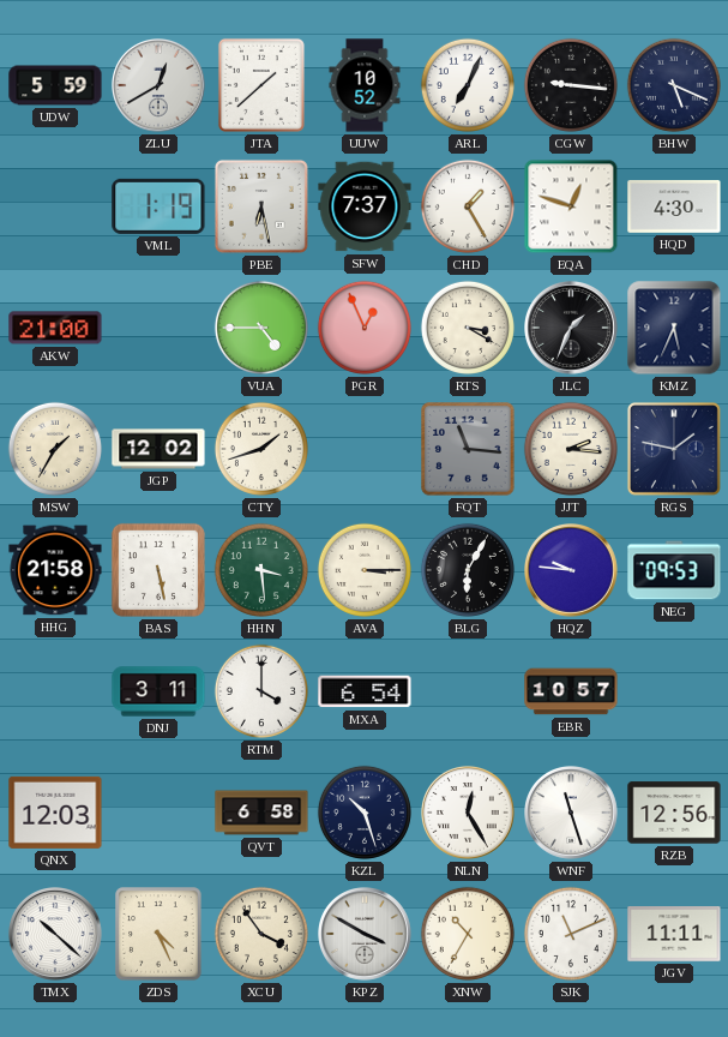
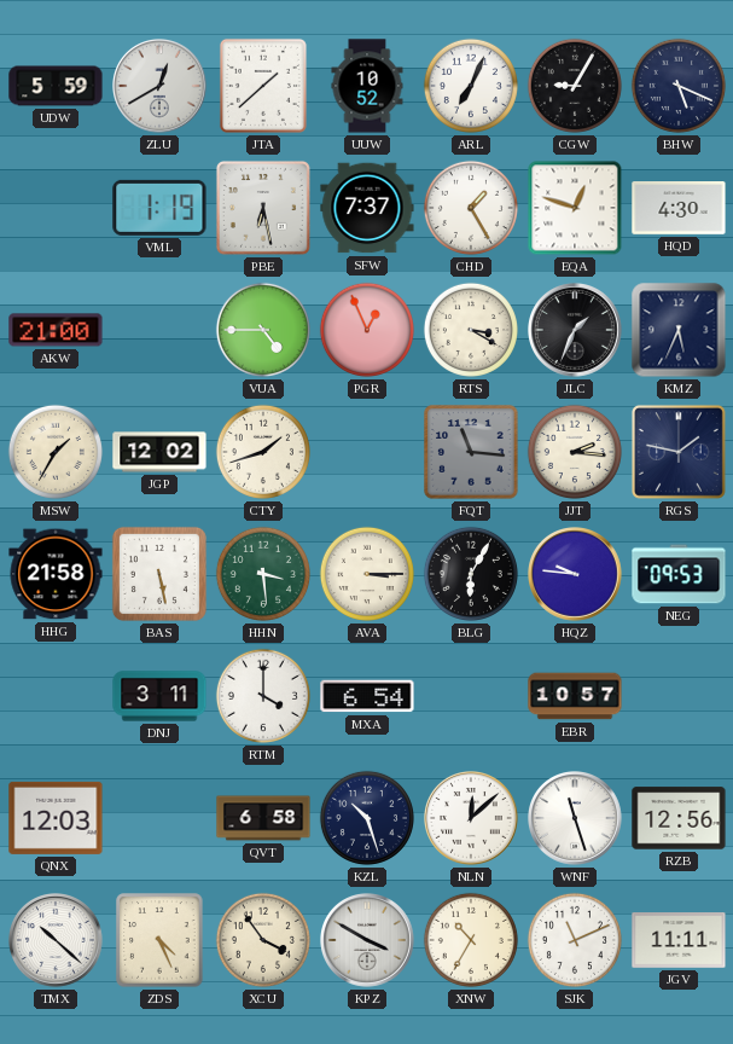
CGW: 9:16 -> 9:05
NLN: 12:25 -> 12:08
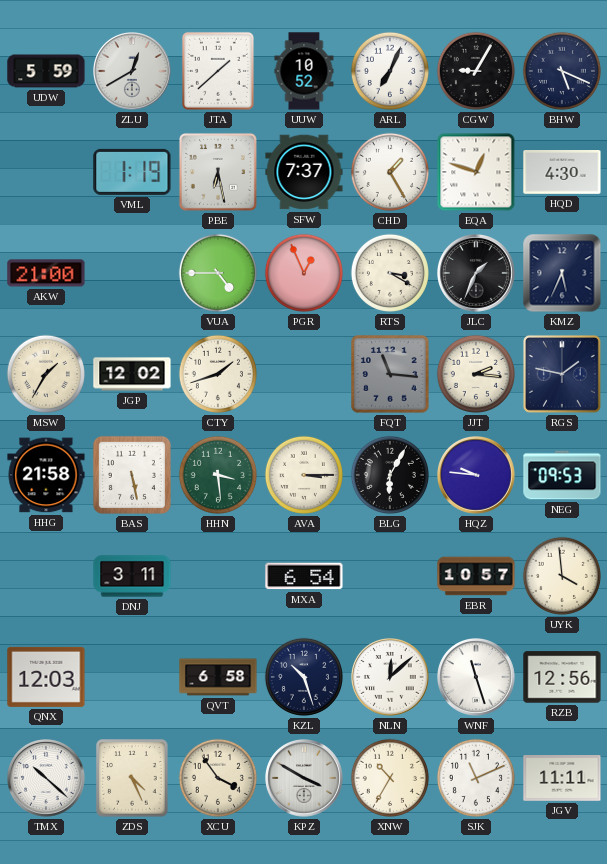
RTM: 4:00 -> none
UYK: none -> 3:59
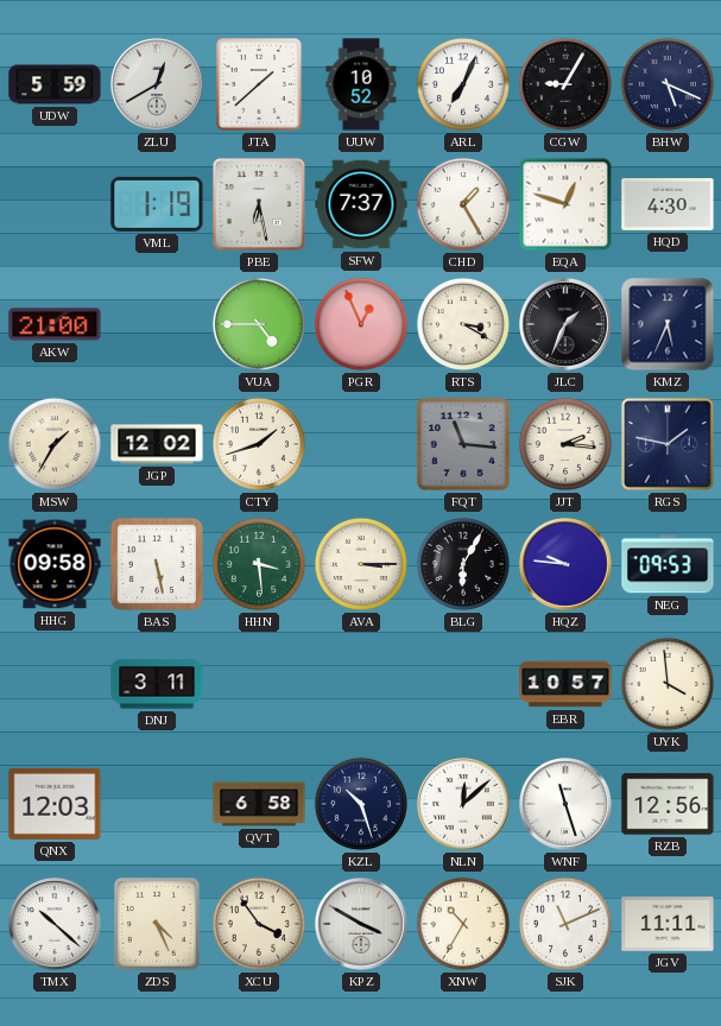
HHG: 21:58 -> 09:58
MXA: 6:54 -> none
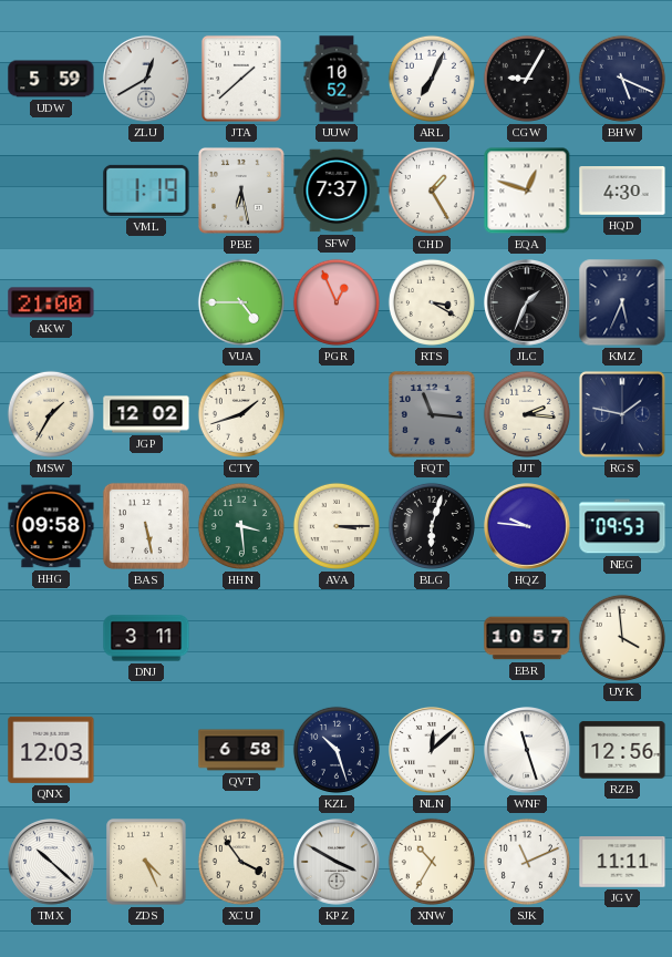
BLG: 6:05 -> 6:03
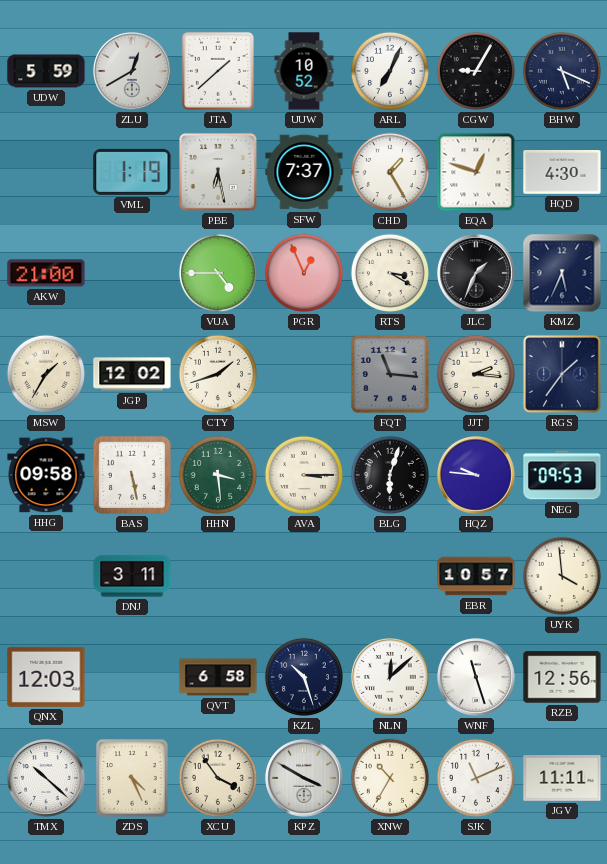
RGS: 1:47 -> 1:36
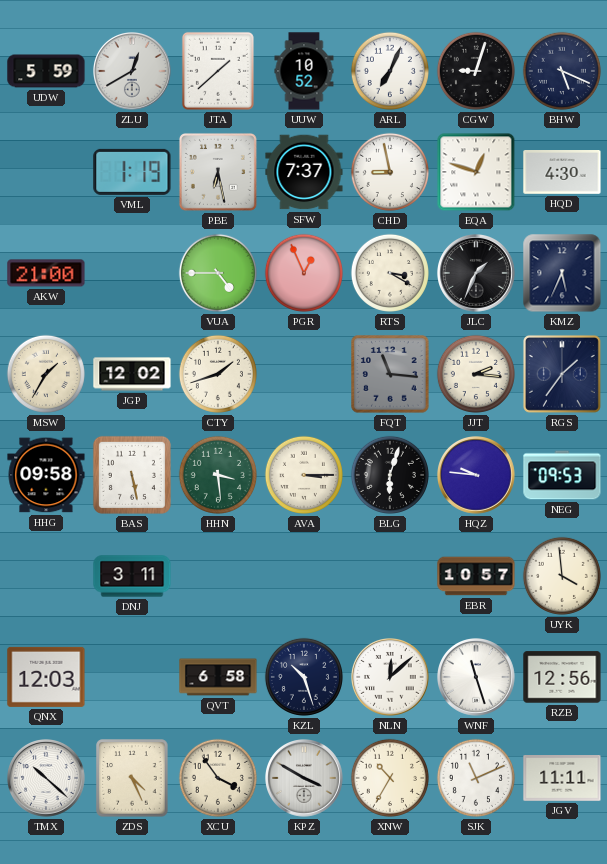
CGW: 9:05 -> 9:03
CHD: 1:25 -> 8:58
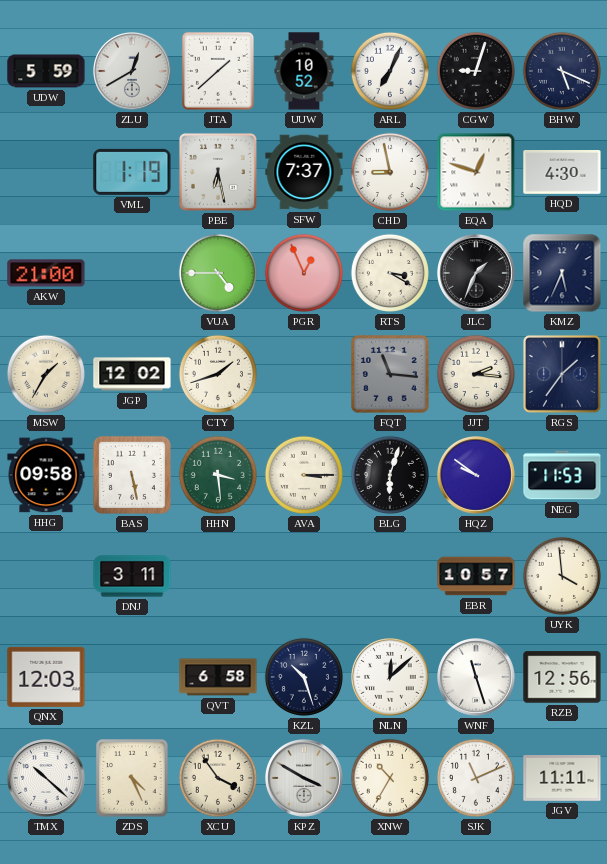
HQZ: 9:46 -> 9:51
NEG: 09:53 -> 11:53
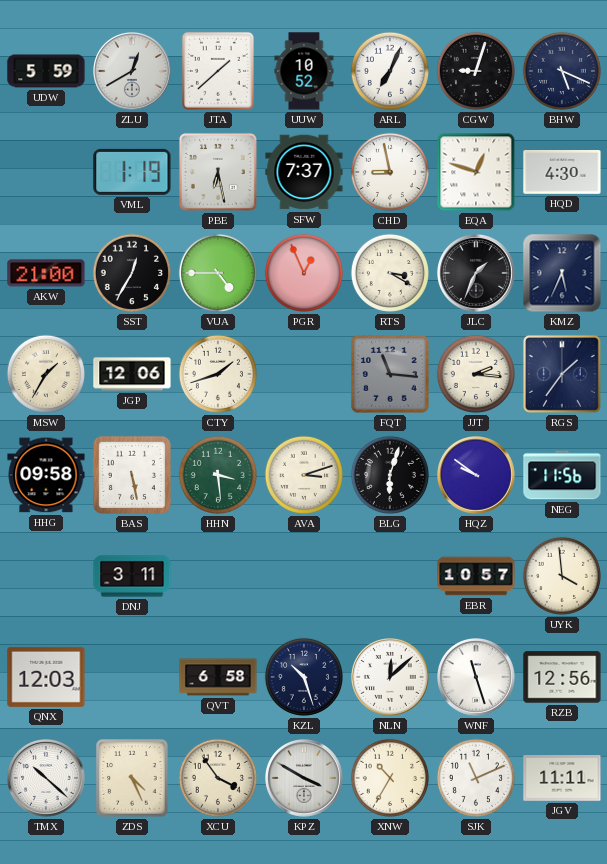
SST: none -> 12:35
JGP: 12:02 -> 12:06
AVA: 3:15 -> 3:12
NEG: 11:53 -> 11:56
